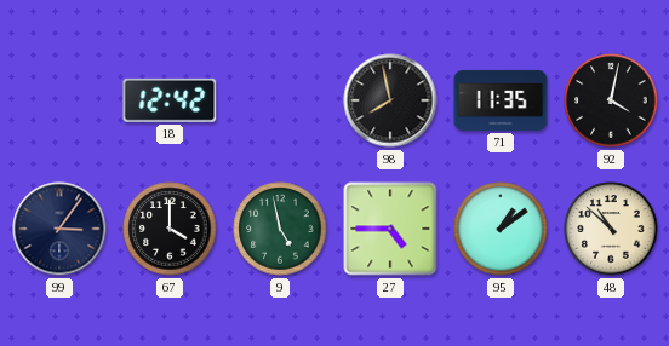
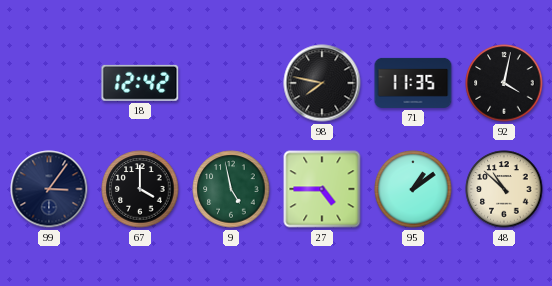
98: 7:58 -> 7:47
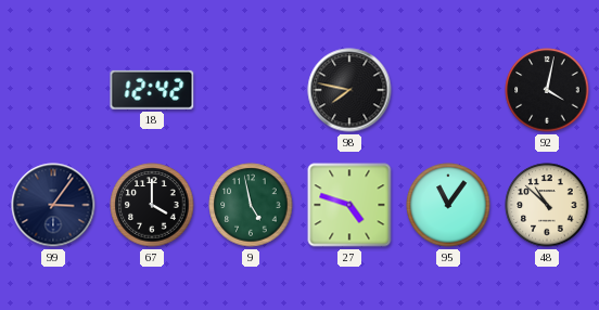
71: 11:35 -> none
27: 4:45 -> 4:48
95: 1:09 -> 11:06
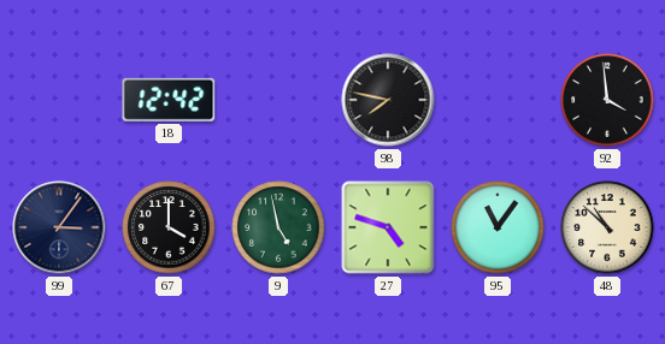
92: 4:02 -> 3:59
